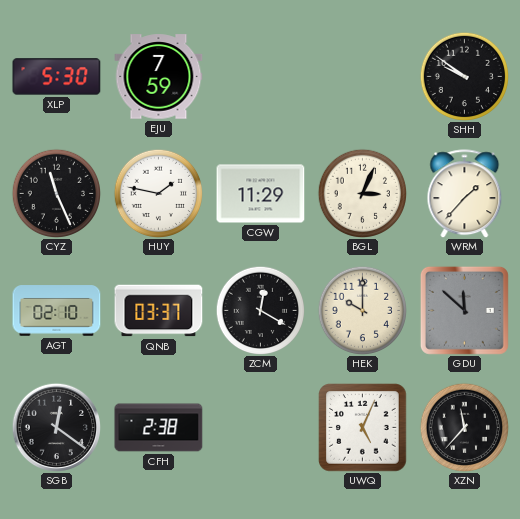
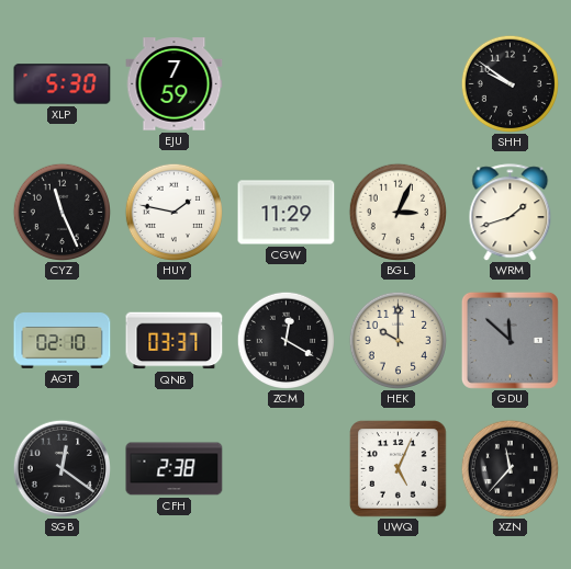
WRM: 1:37 -> 1:42
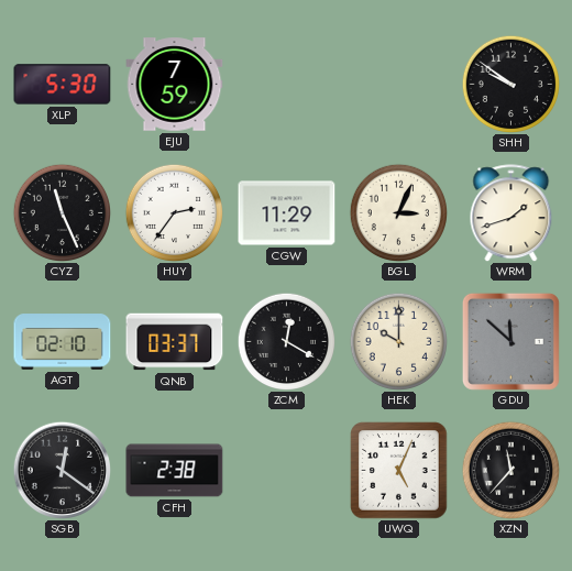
HUY: 1:47 -> 2:36
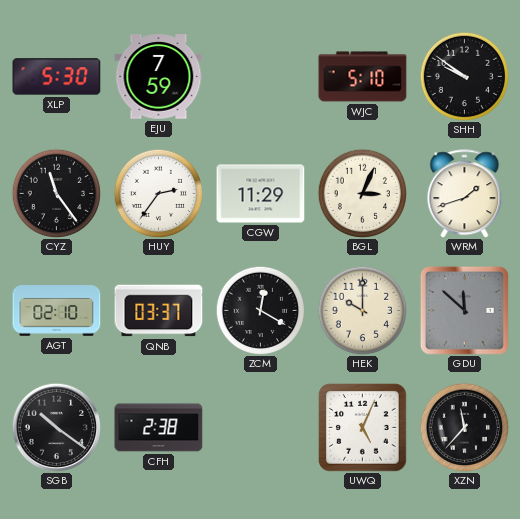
WJC: none -> 5:10
CYZ: 11:26 -> 11:24
SGB: 12:21 -> 10:21
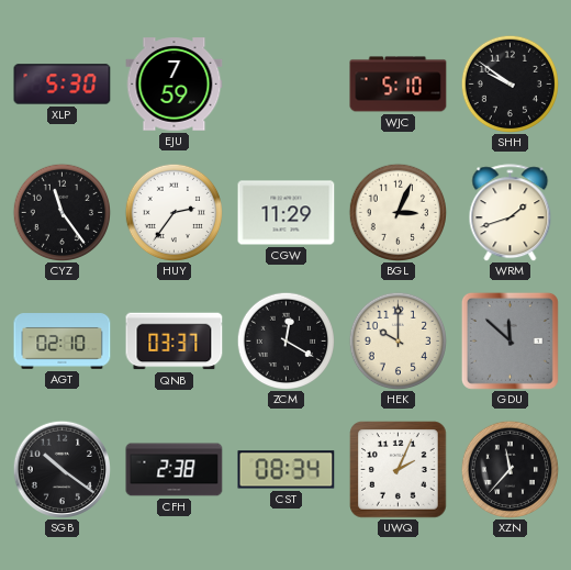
CST: none -> 08:34
UWQ: 5:04 -> 2:04
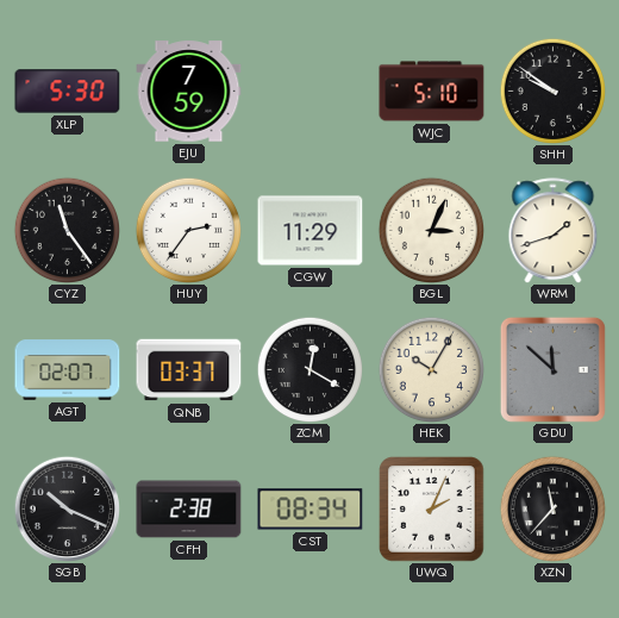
AGT: 02:10 -> 02:07
HEK: 10:00 -> 10:05
SGB: 10:21 -> 10:19
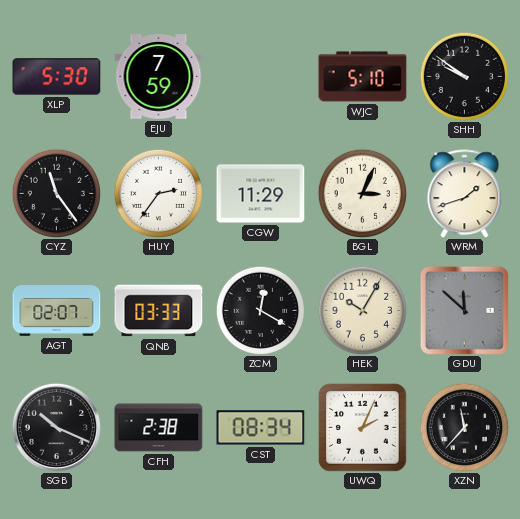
QNB: 03:37 -> 03:33
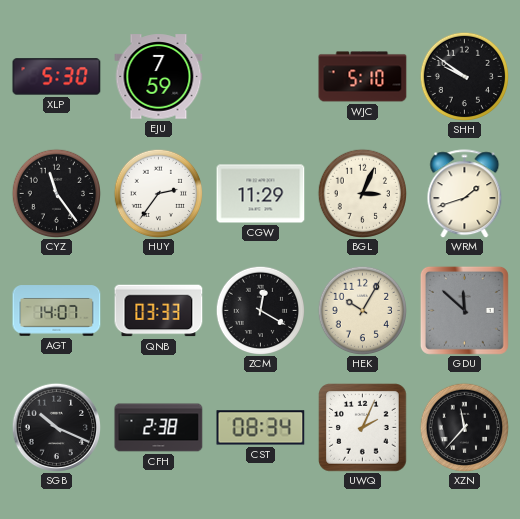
AGT: 02:07 -> 14:07
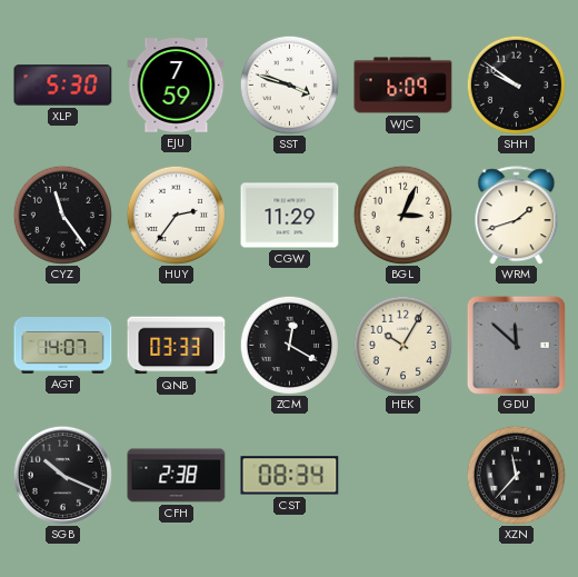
SST: none -> 3:48
WJC: 5:10 -> 6:09
UWQ: 2:04 -> none
